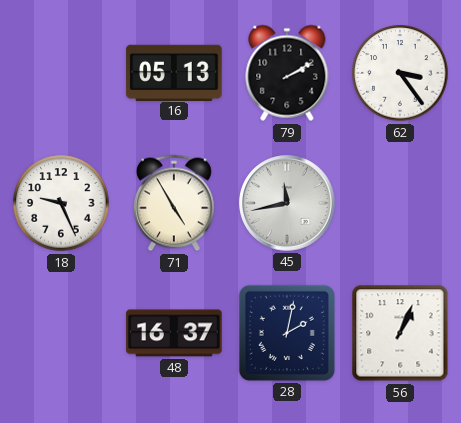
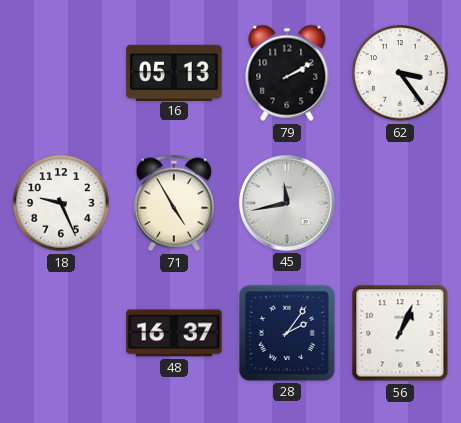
28: 2:02 -> 2:06
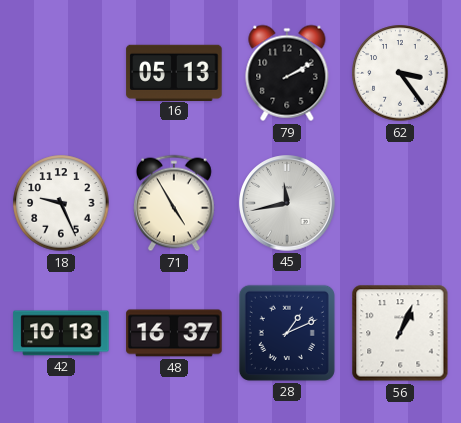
42: none -> 10:13
28: 2:06 -> 1:11
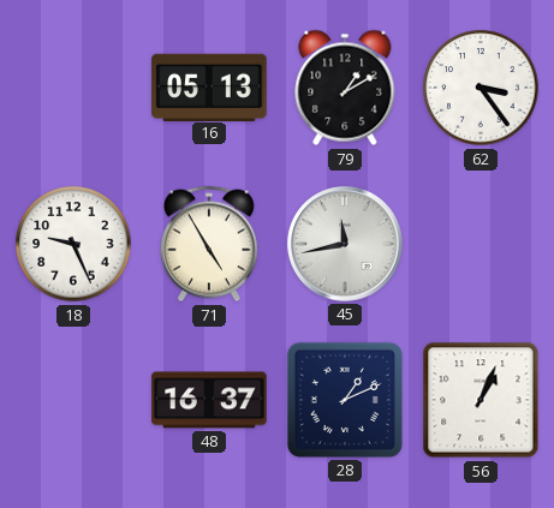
79: 2:10 -> 1:10
42: 10:13 -> none
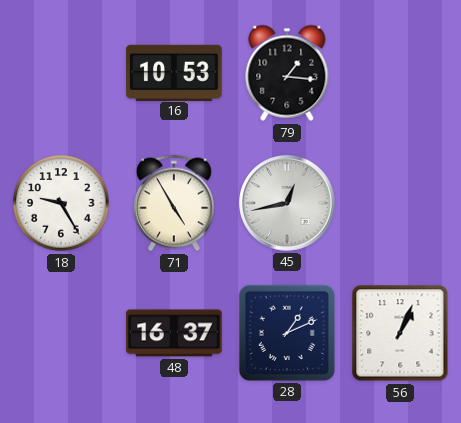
16: 05:13 -> 10:53
79: 1:10 -> 1:16
62: 3:24 -> none
18: 9:26 -> 9:25
45: 11:43 -> 12:43
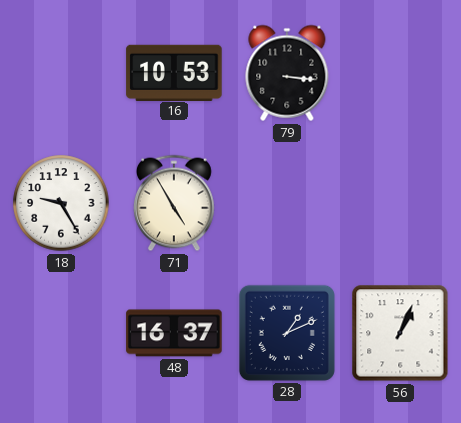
79: 1:16 -> 3:16
45: 12:43 -> none
